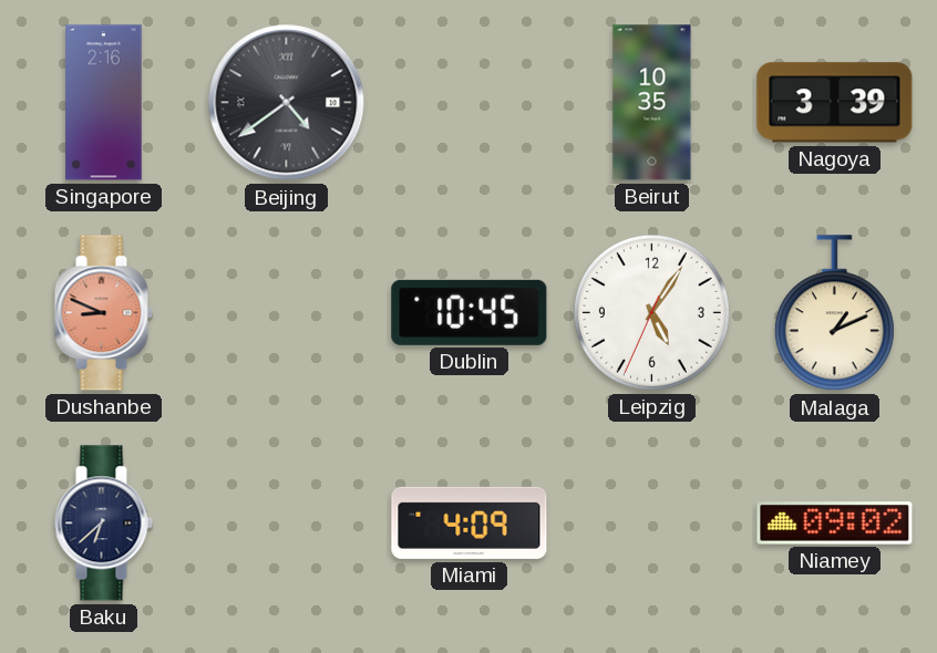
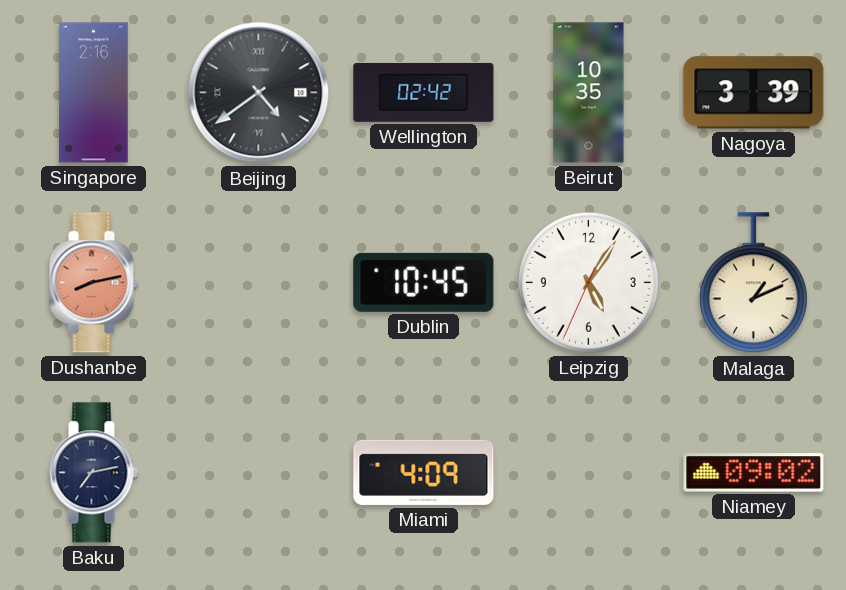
Wellington: none -> 02:42
Dushanbe: 8:49 -> 8:13
Baku: 6:38 -> 7:13
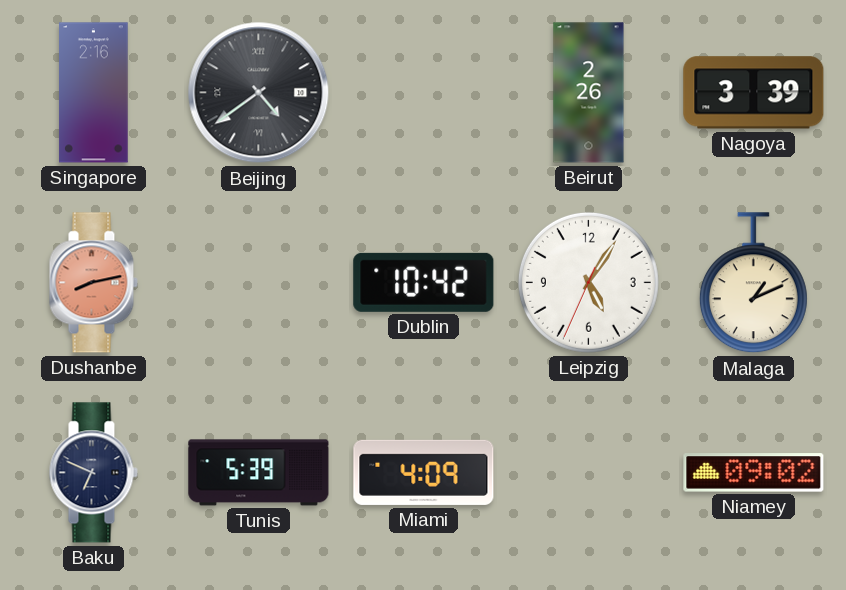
Wellington: 02:42 -> none
Beirut: 10:35 -> 2:26
Dublin: 10:45 -> 10:42
Baku: 7:13 -> 6:49
Tunis: none -> 5:39
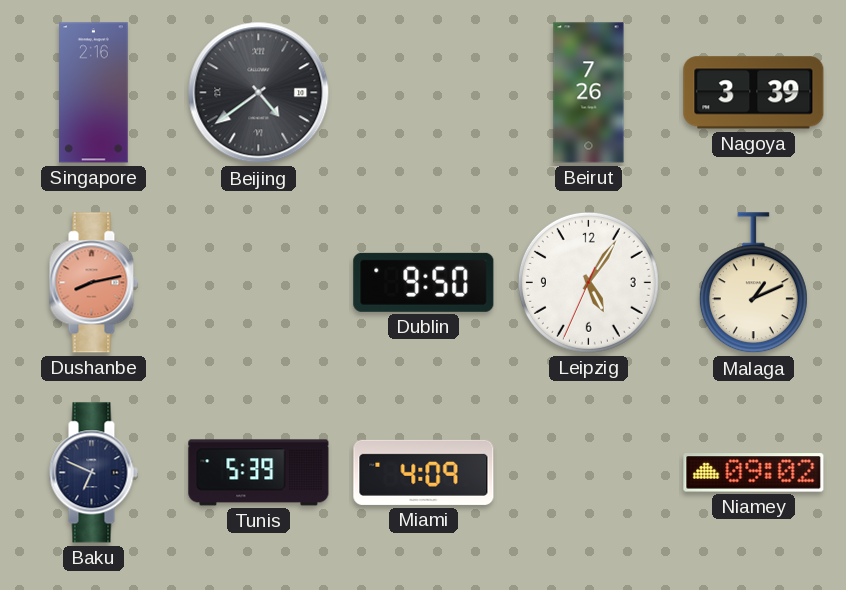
Beirut: 2:26 -> 7:26
Dublin: 10:42 -> 9:50
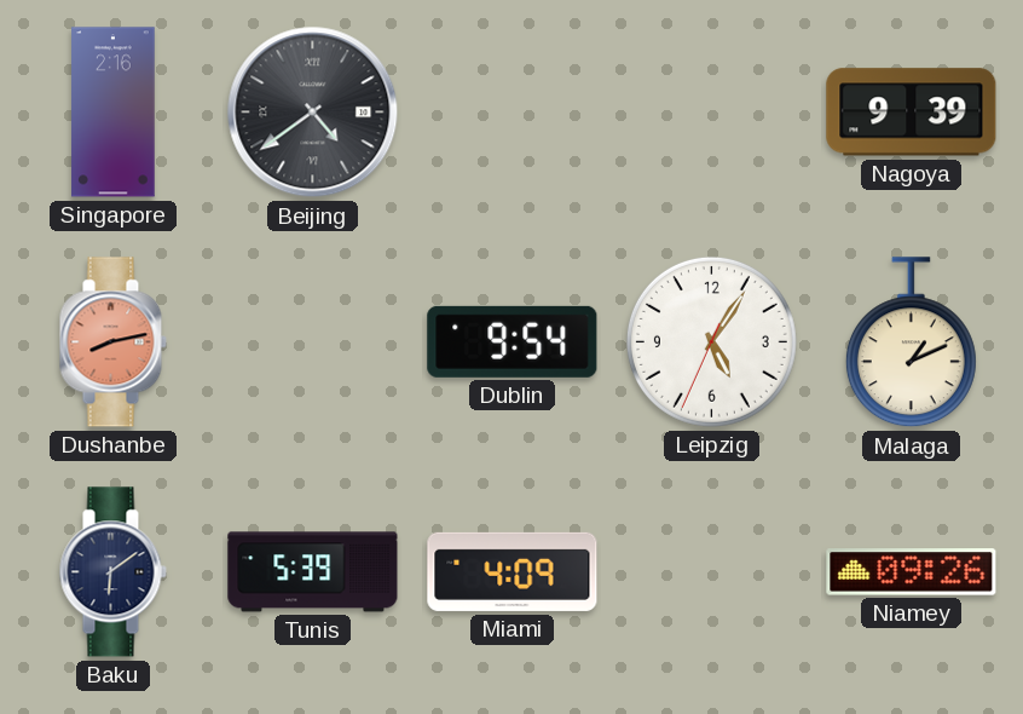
Beirut: 7:26 -> none
Nagoya: 3:39 -> 9:39
Dublin: 9:50 -> 9:54
Baku: 6:49 -> 6:09
Niamey: 09:02 -> 09:26
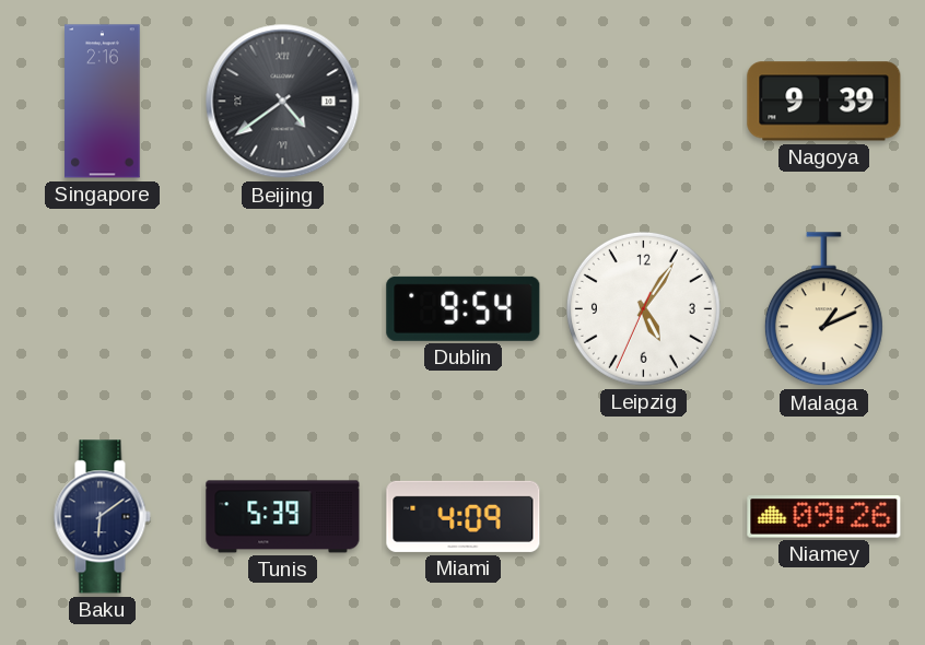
Dushanbe: 8:13 -> none
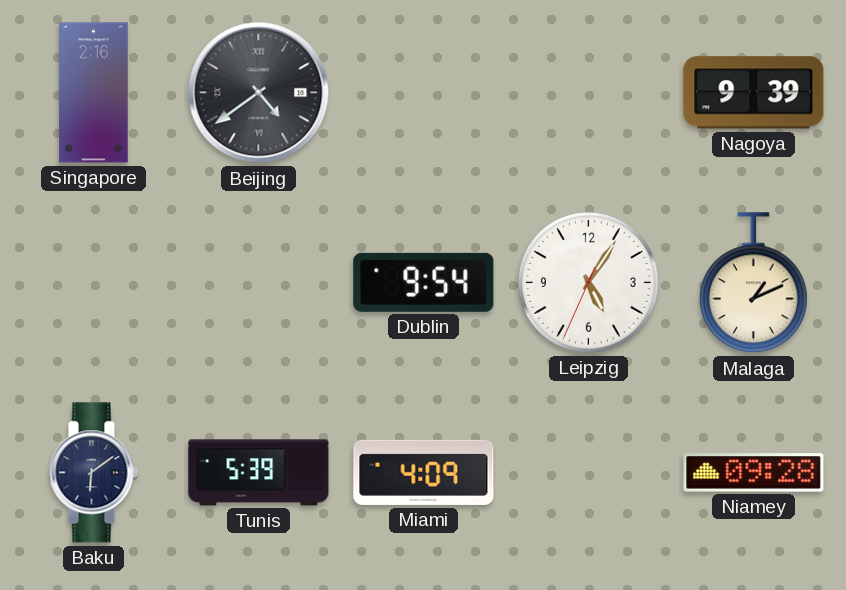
Niamey: 09:26 -> 09:28
